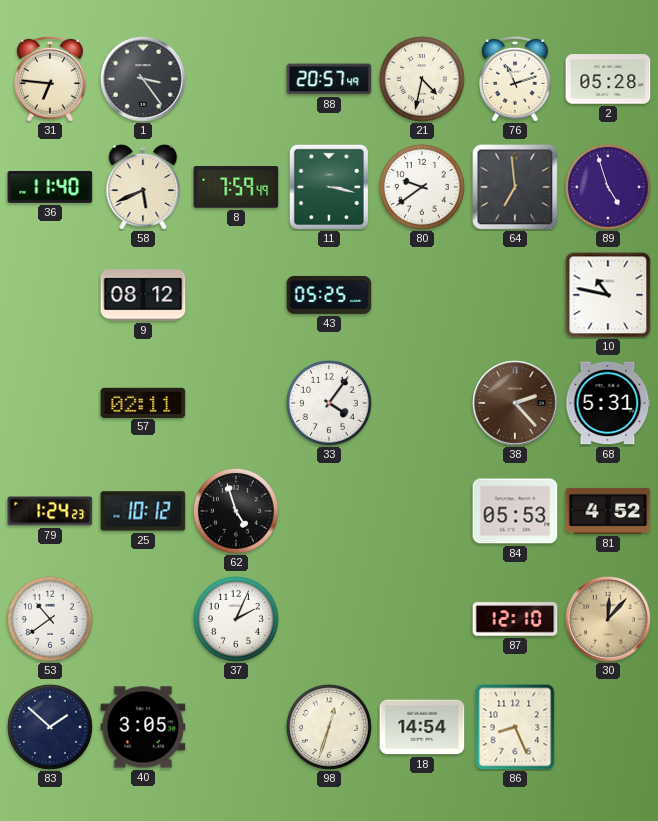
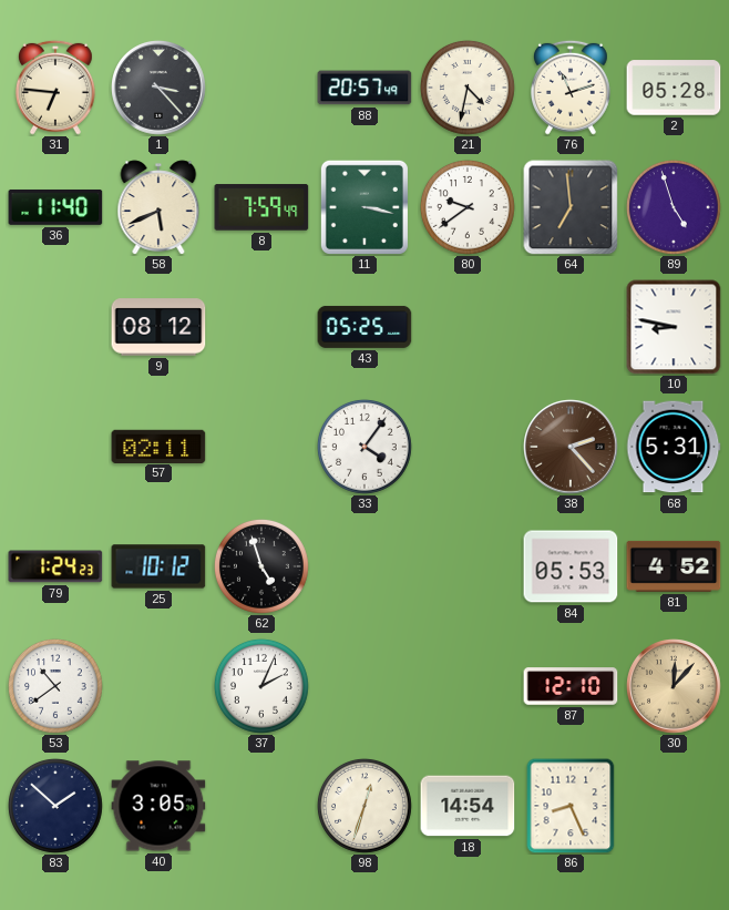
1: 3:24 -> 3:23
10: 10:47 -> 8:47
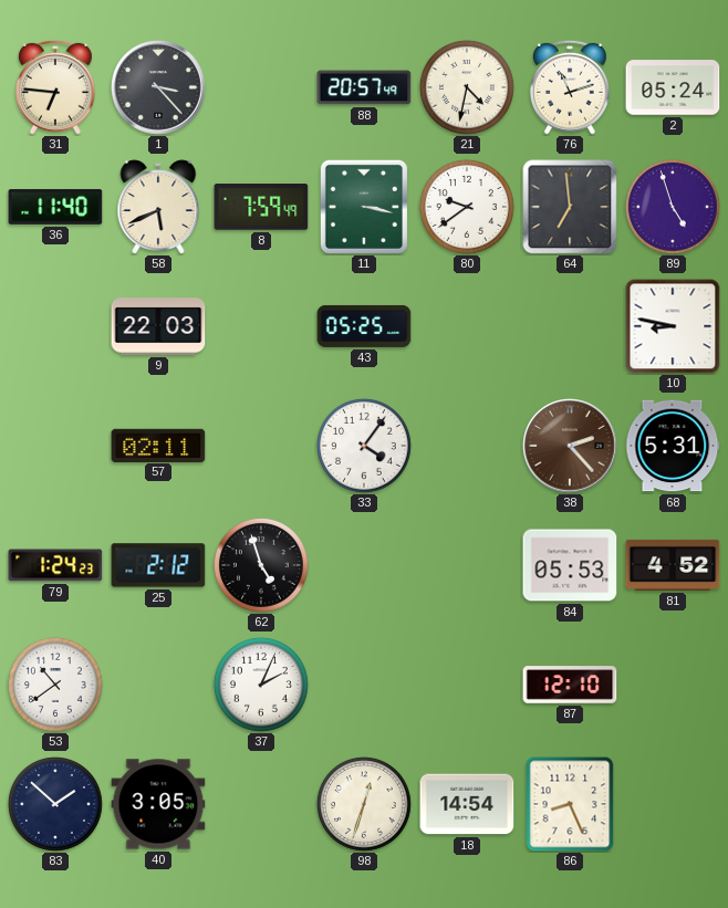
2: 05:28 -> 05:24
9: 08:12 -> 22:03
25: 10:12 -> 2:12
30: 12:07 -> none
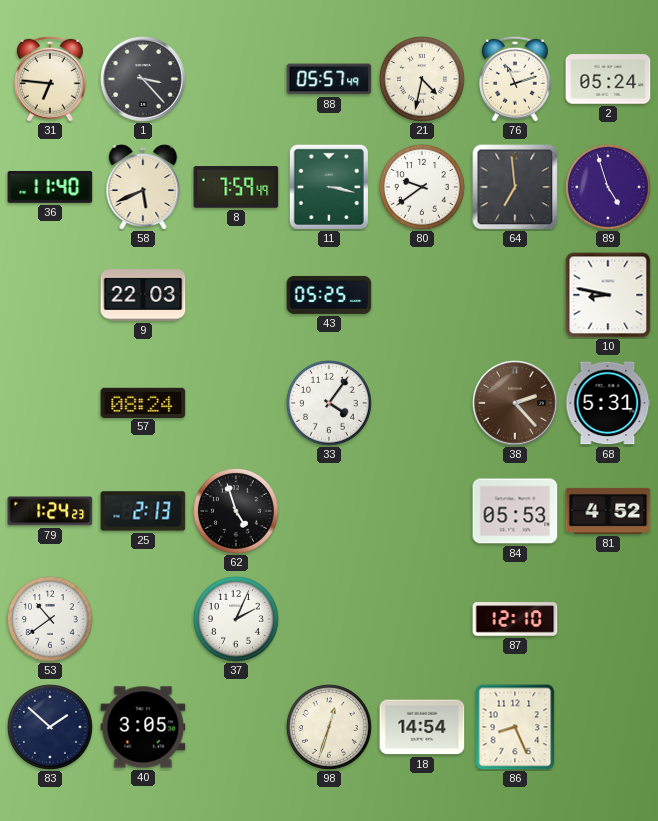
88: 20:57 -> 05:57
57: 02:11 -> 08:24
25: 2:12 -> 2:13
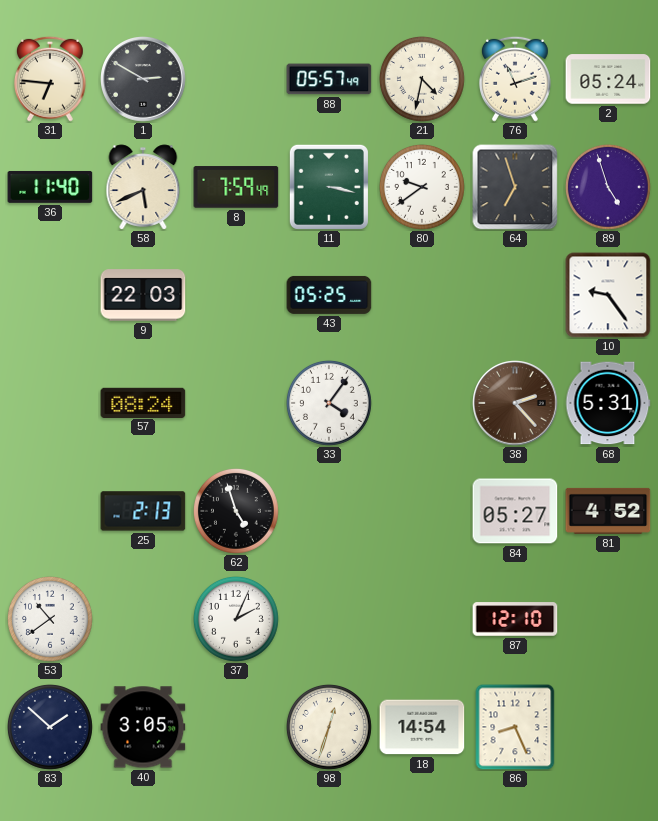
1: 3:23 -> 2:50
64: 6:59 -> 6:57
10: 8:47 -> 9:24
79: 1:24 -> none
84: 05:53 -> 05:27
